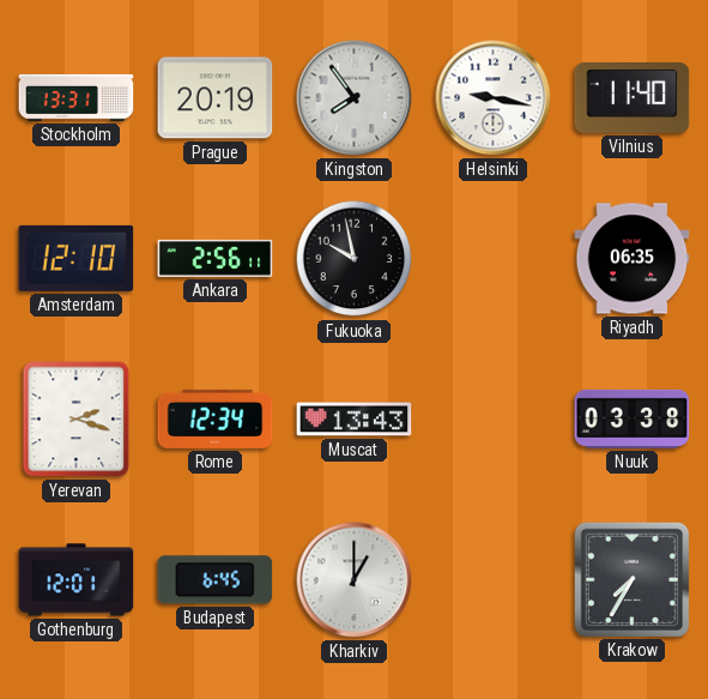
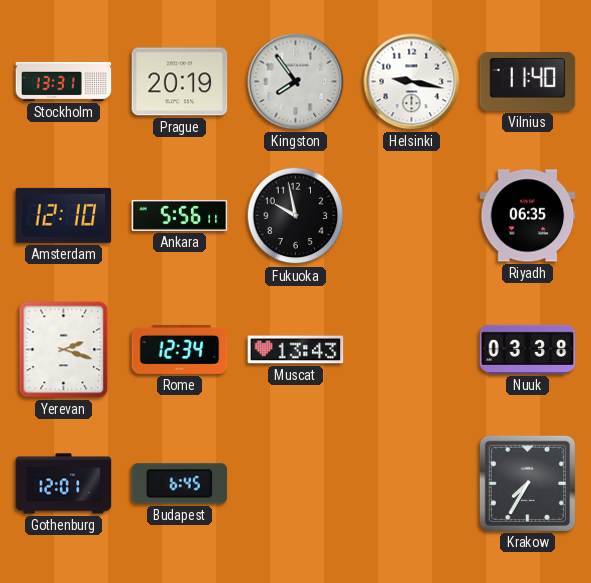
Ankara: 2:56 -> 5:56
Kharkiv: 1:00 -> none
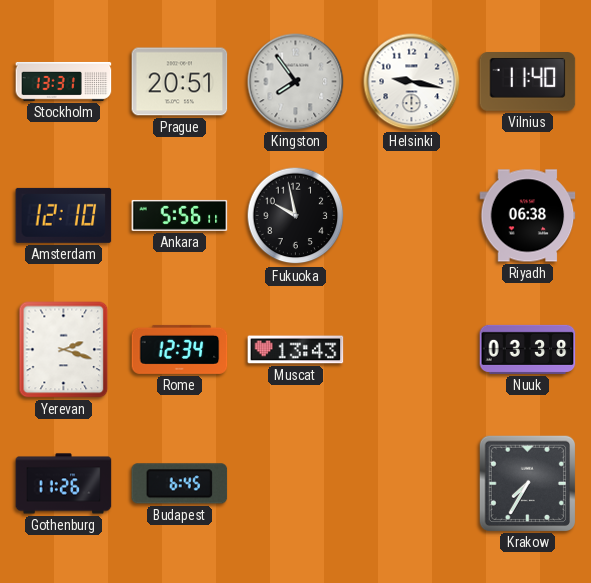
Prague: 20:19 -> 20:51
Riyadh: 06:35 -> 06:38
Gothenburg: 12:01 -> 11:26
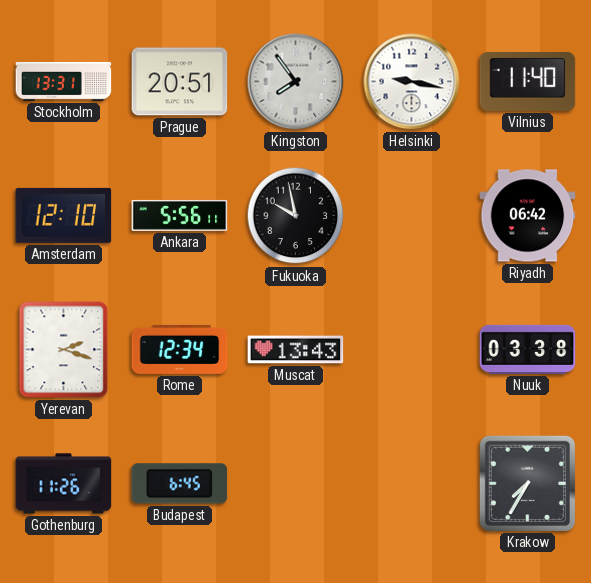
Riyadh: 06:38 -> 06:42
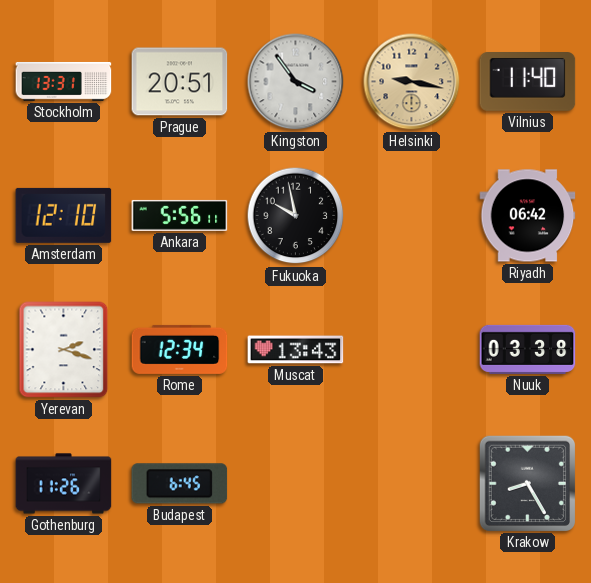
Kingston: 7:54 -> 3:54
Helsinki dial: white -> champagne
Krakow: 7:35 -> 8:25
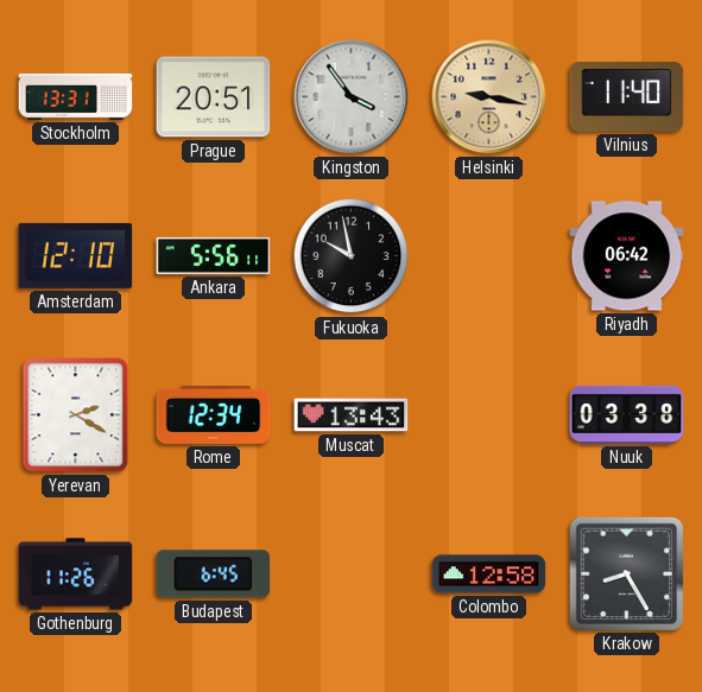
Yerevan: 2:18 -> 2:20
Colombo: none -> 12:58
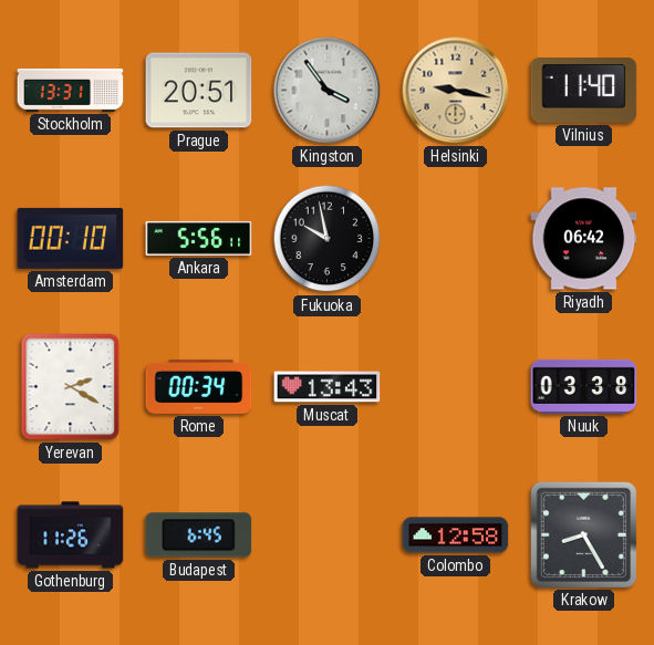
Amsterdam: 12:10 -> 00:10
Rome: 12:34 -> 00:34
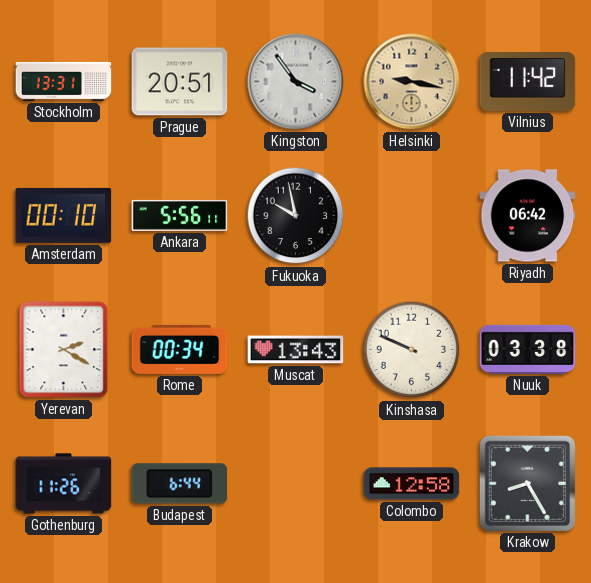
Vilnius: 11:40 -> 11:42
Kinshasa: none -> 9:49
Budapest: 6:45 -> 6:44
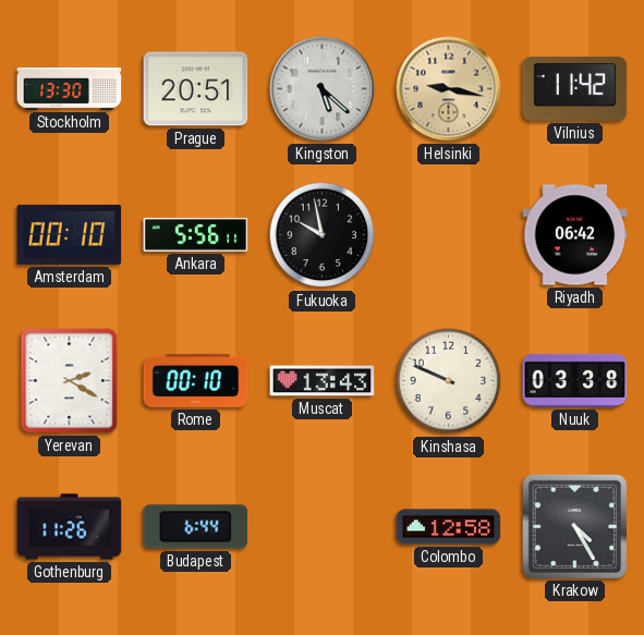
Stockholm: 13:31 -> 13:30
Kingston: 3:54 -> 5:22
Rome: 00:34 -> 00:10
Krakow: 8:25 -> 4:25
